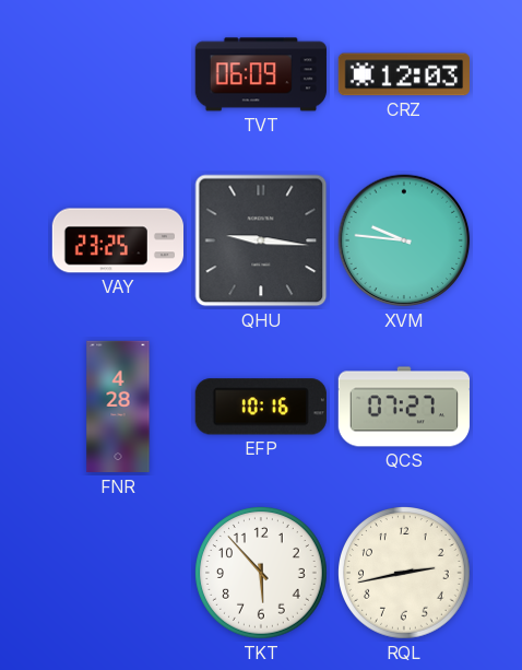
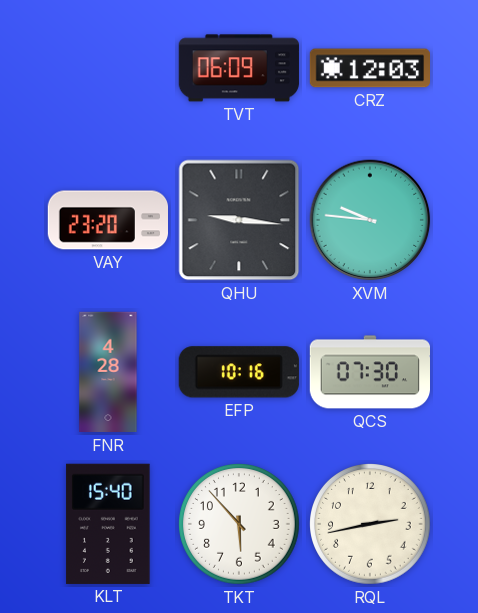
VAY: 23:25 -> 23:20
QCS: 07:27 -> 07:30
KLT: none -> 15:40
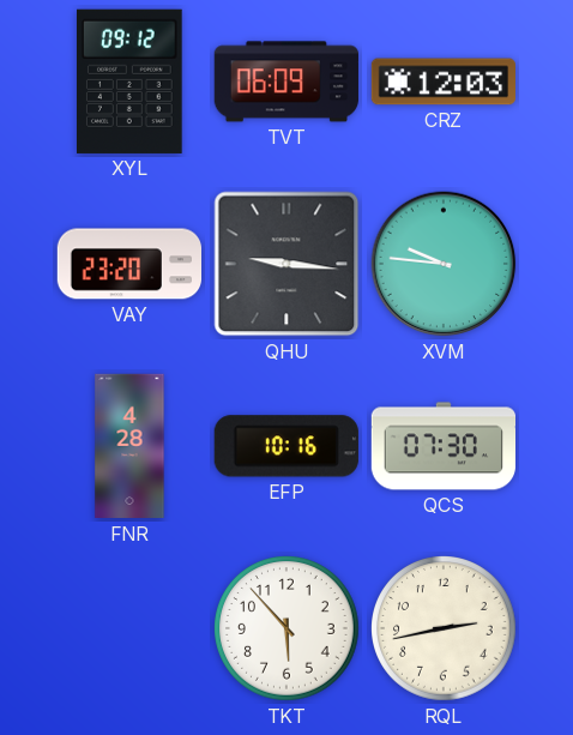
XYL: none -> 09:12
KLT: 15:40 -> none
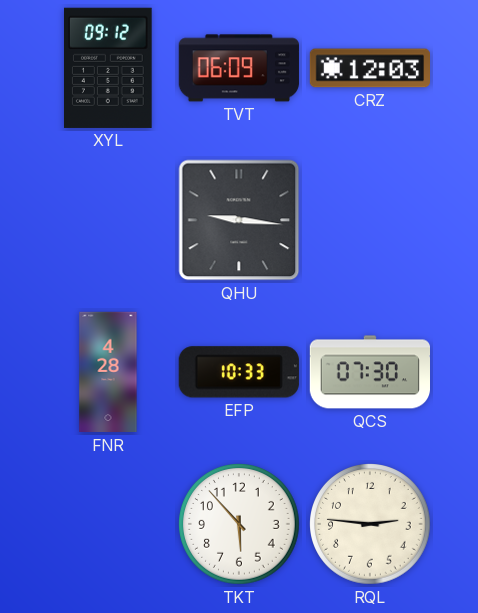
VAY: 23:20 -> none
XVM: 9:46 -> none
EFP: 10:16 -> 10:33
RQL: 2:43 -> 2:46
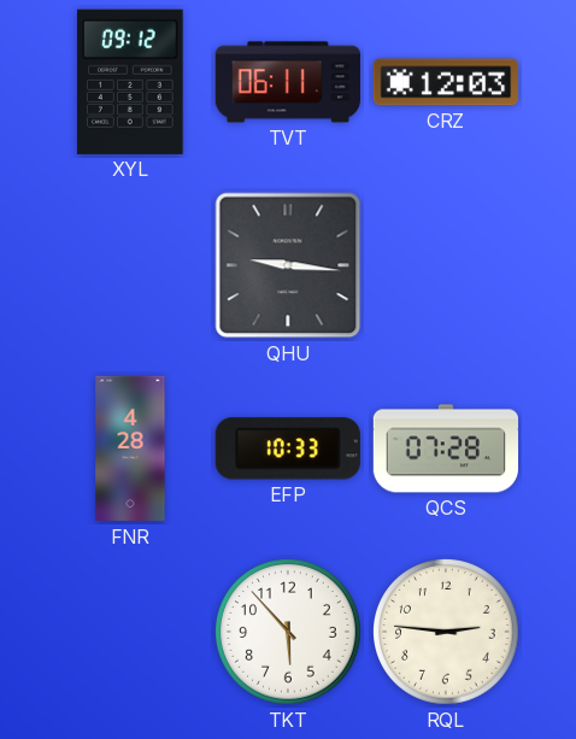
TVT: 06:09 -> 06:11
QCS: 07:30 -> 07:28
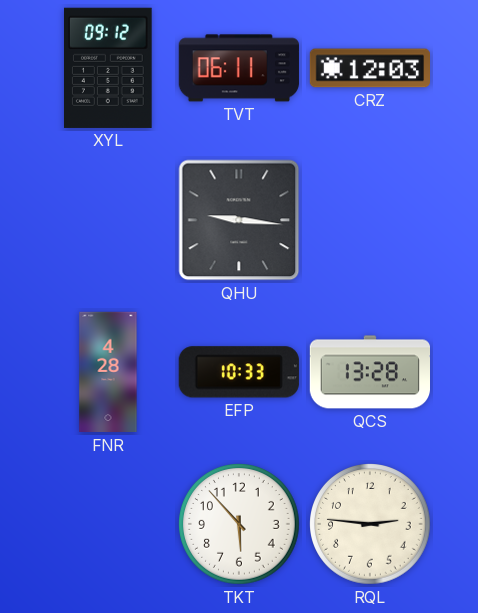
QCS: 07:28 -> 13:28
